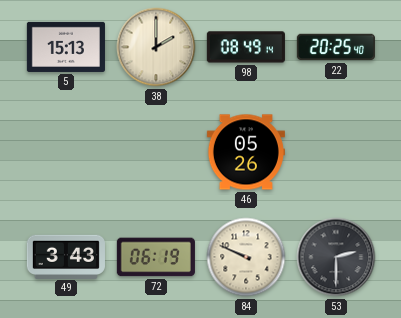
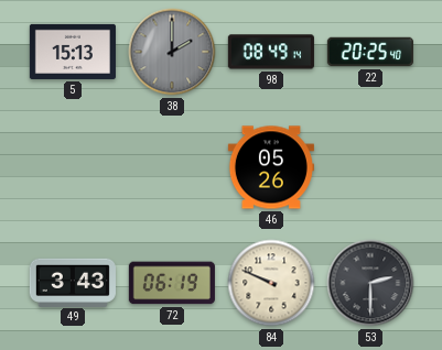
38 dial: cream -> grey
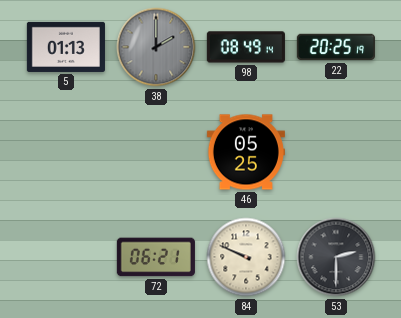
5: 15:13 -> 01:13
22: 20:25:40 -> 20:25:19
46: 05:26 -> 05:25
49: 3:43 -> none
72: 06:19 -> 06:21
